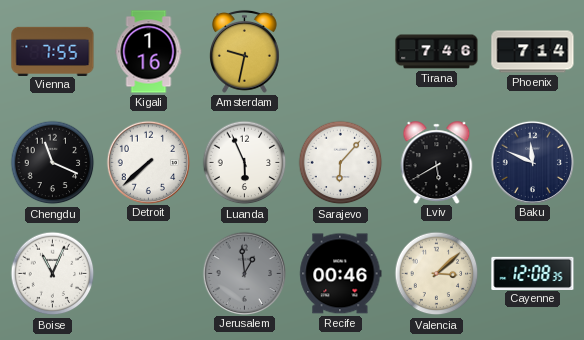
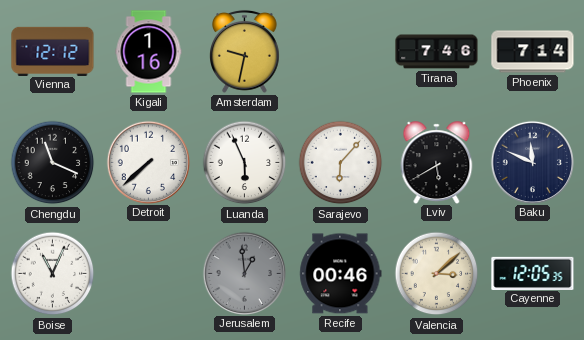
Vienna: 7:55 -> 12:12
Cayenne: 12:08 -> 12:05
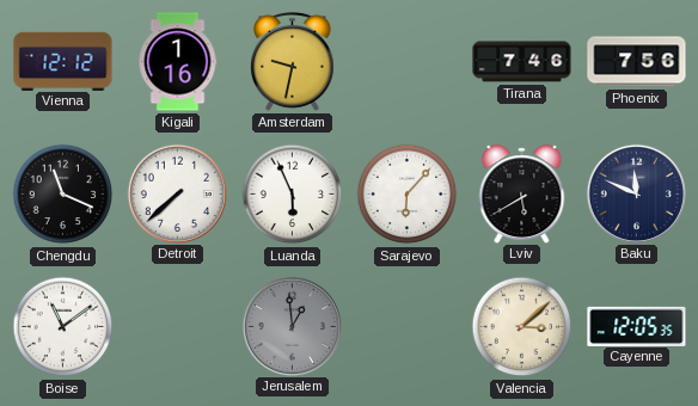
Phoenix: 7:14 -> 7:56
Boise: 11:04 -> 11:09
Recife: 00:46 -> none
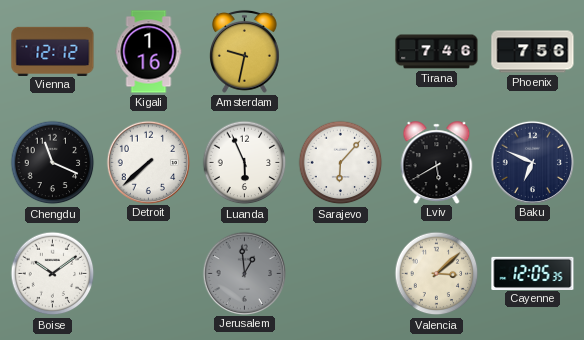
Baku: 11:49 -> 6:49
Boise: 11:09 -> 10:09
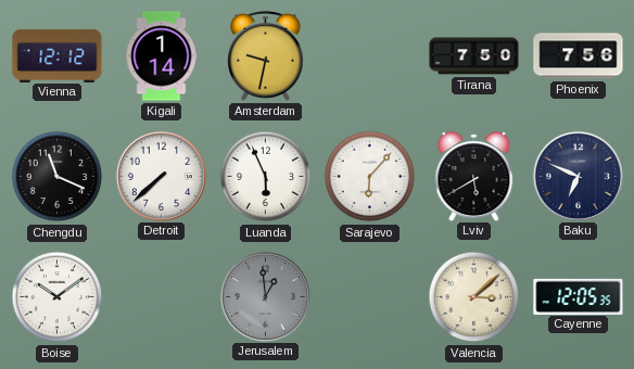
Kigali: 1:16 -> 1:14
Tirana: 7:46 -> 7:50
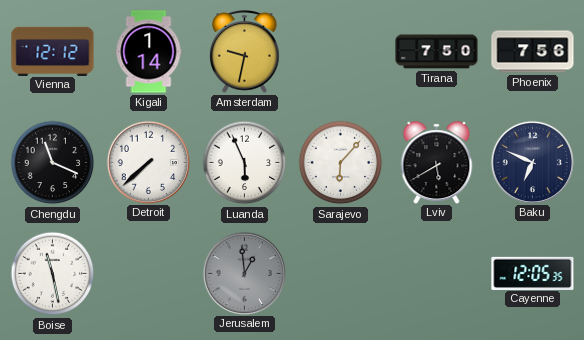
Boise: 10:09 -> 11:28
Valencia: 3:08 -> none
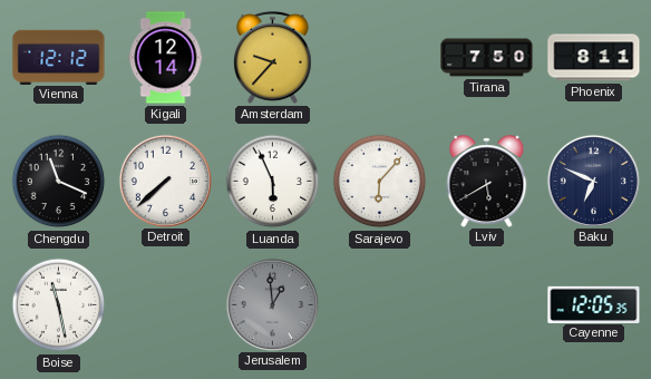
Kigali: 1:14 -> 12:14
Amsterdam: 9:32 -> 9:37
Phoenix: 7:56 -> 8:11
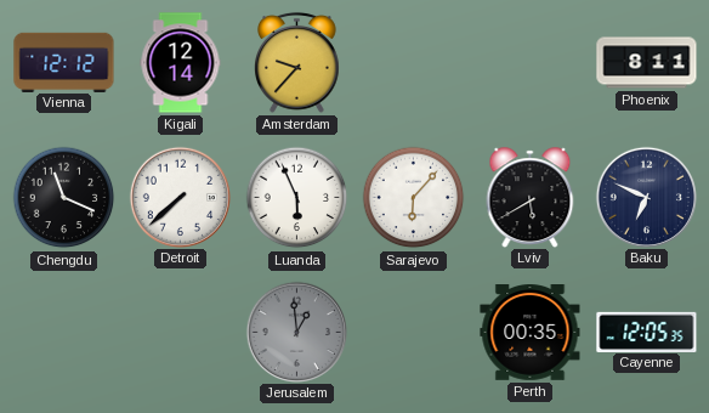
Tirana: 7:50 -> none
Boise: 11:28 -> none
Perth: none -> 00:35
